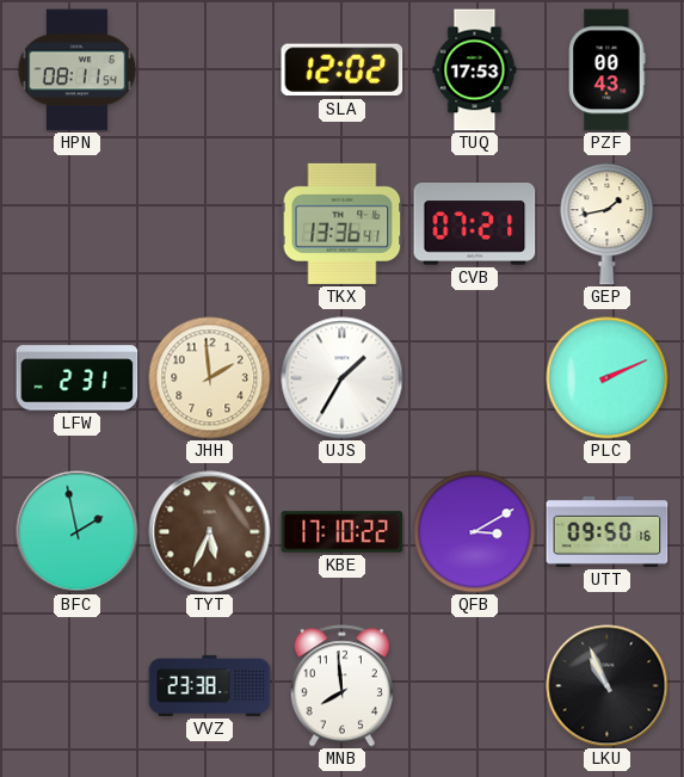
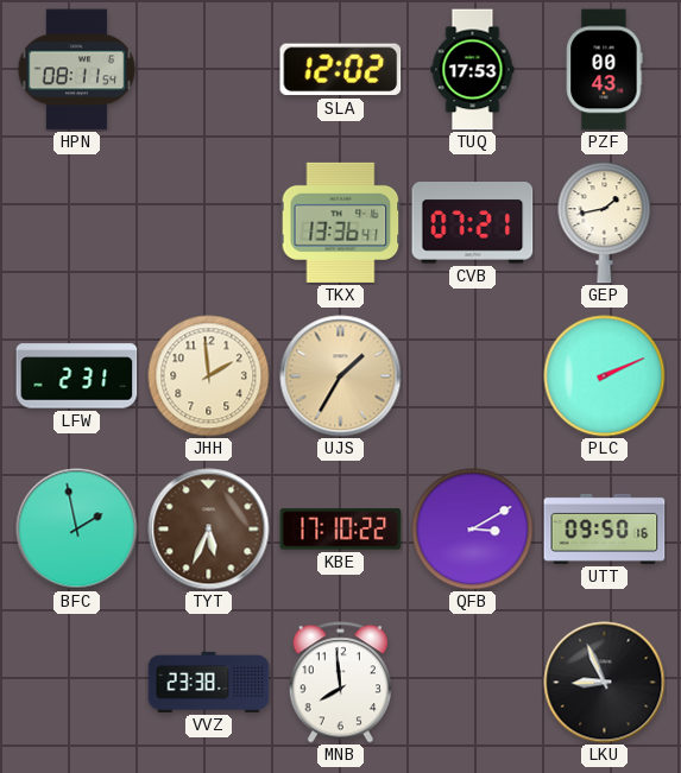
UJS dial: white -> champagne
LKU: 10:56 -> 8:56
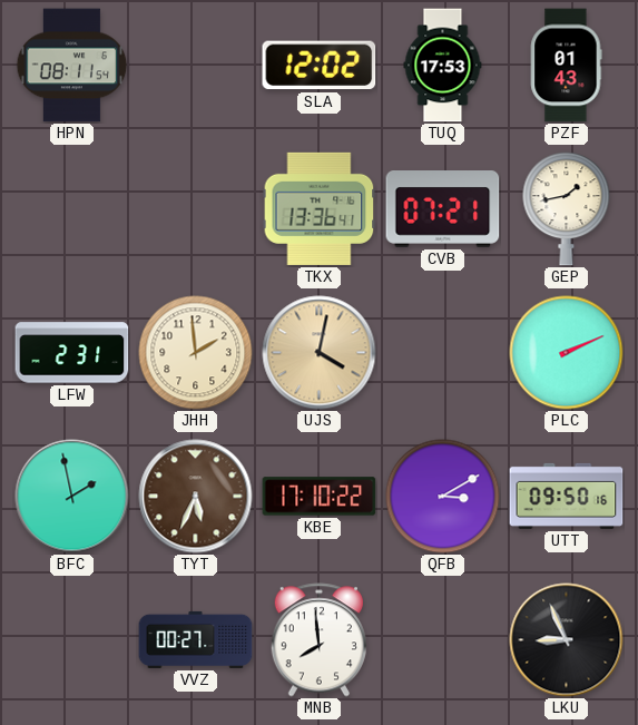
PZF: 00:43 -> 01:43
UJS: 1:35 -> 4:02
VVZ: 23:38 -> 00:27
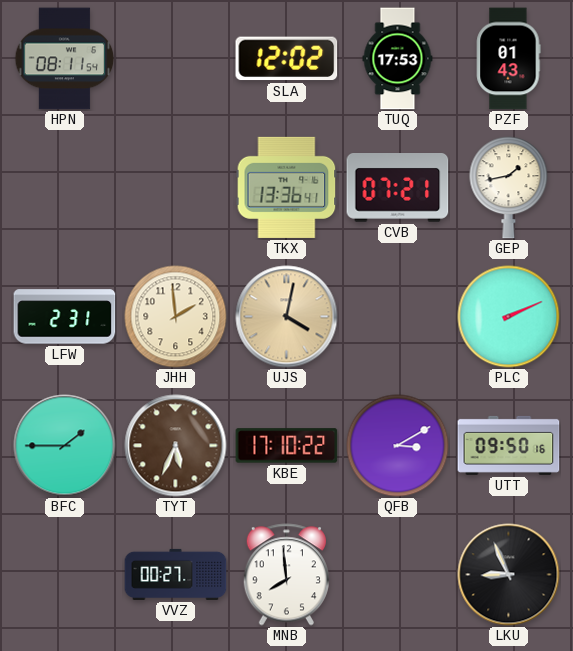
BFC: 1:58 -> 1:45
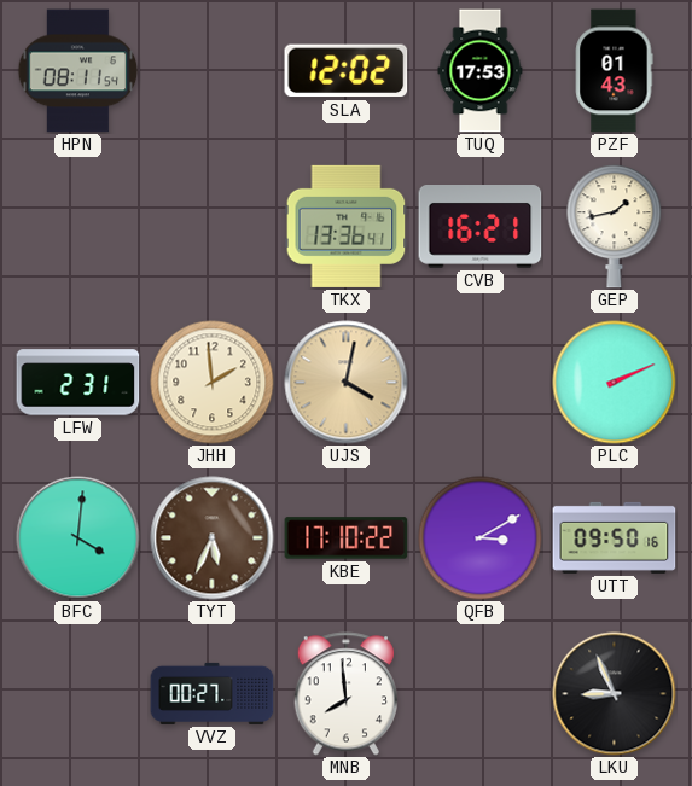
CVB: 07:21 -> 16:21
BFC: 1:45 -> 4:01
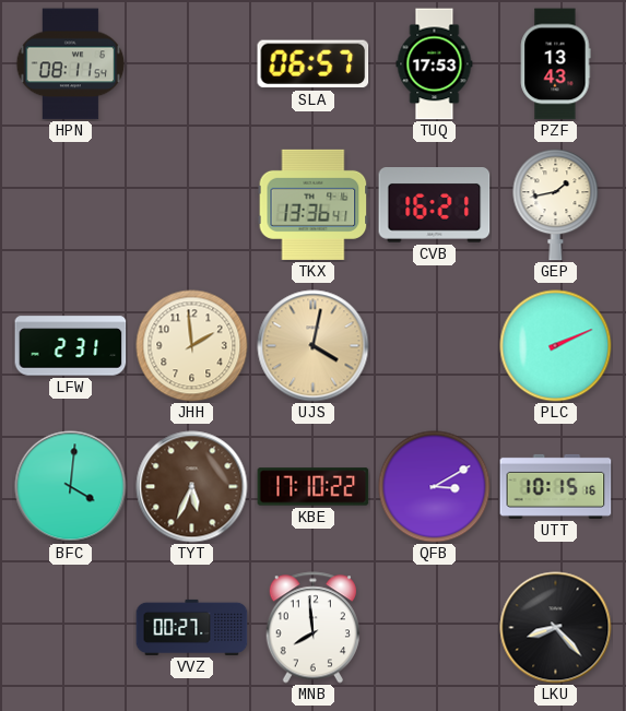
SLA: 12:02 -> 06:57
PZF: 01:43 -> 13:43
UTT: 09:50 -> 10:15
LKU: 8:56 -> 8:23
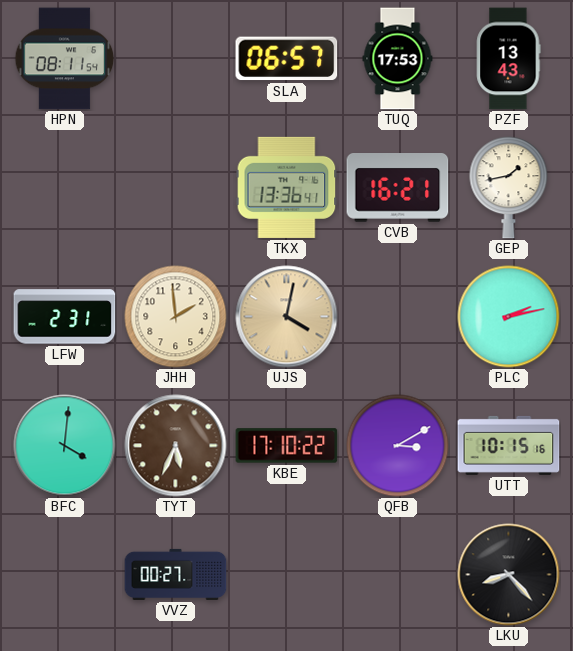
PLC: 2:11 -> 2:13
MNB: 7:59 -> none
